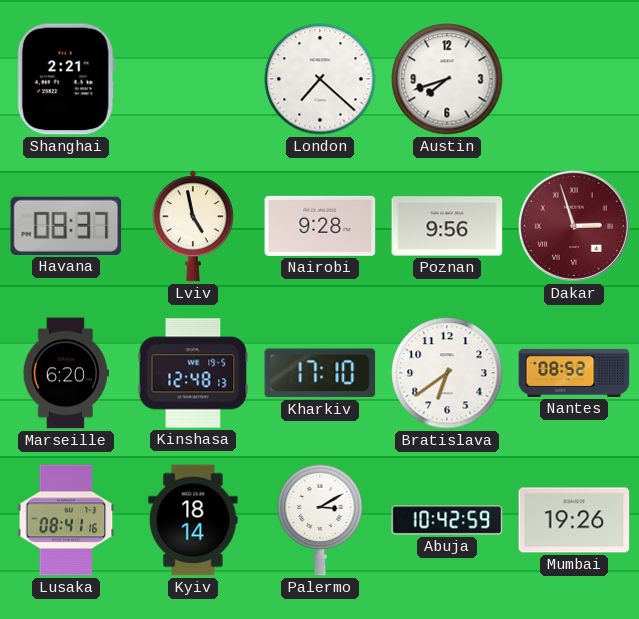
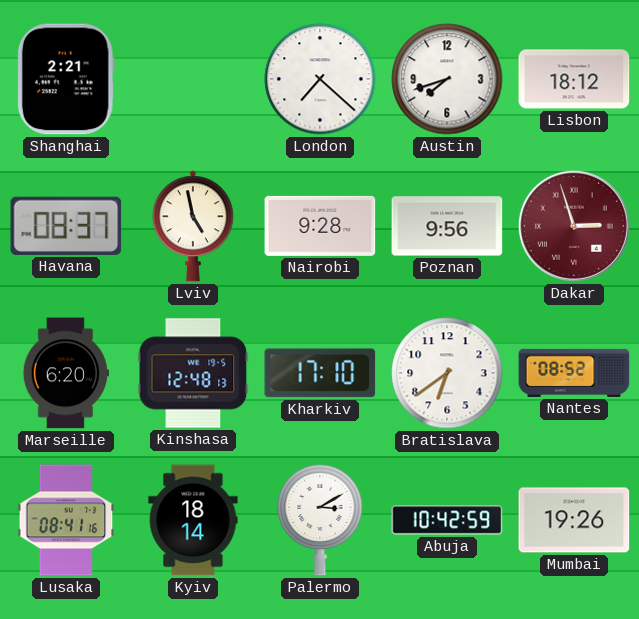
Lisbon: none -> 18:12
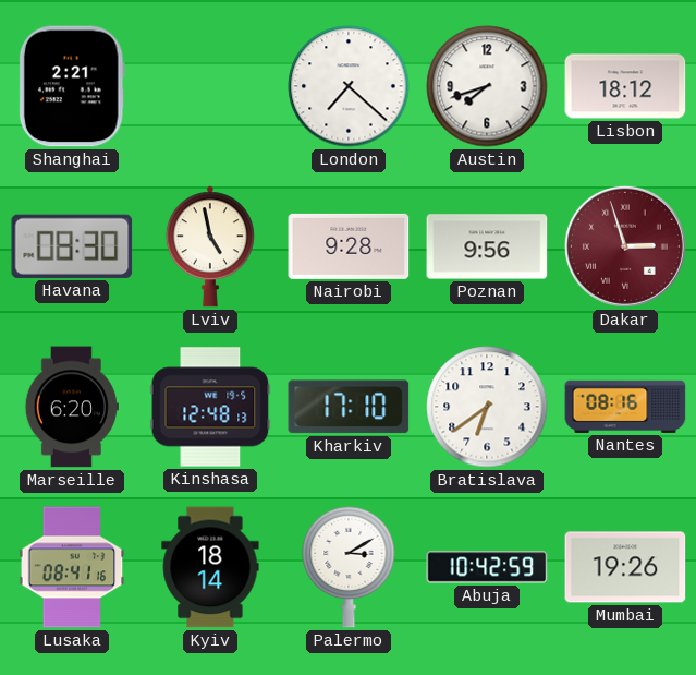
Havana: 08:37 -> 08:30
Nantes: 08:52 -> 08:16
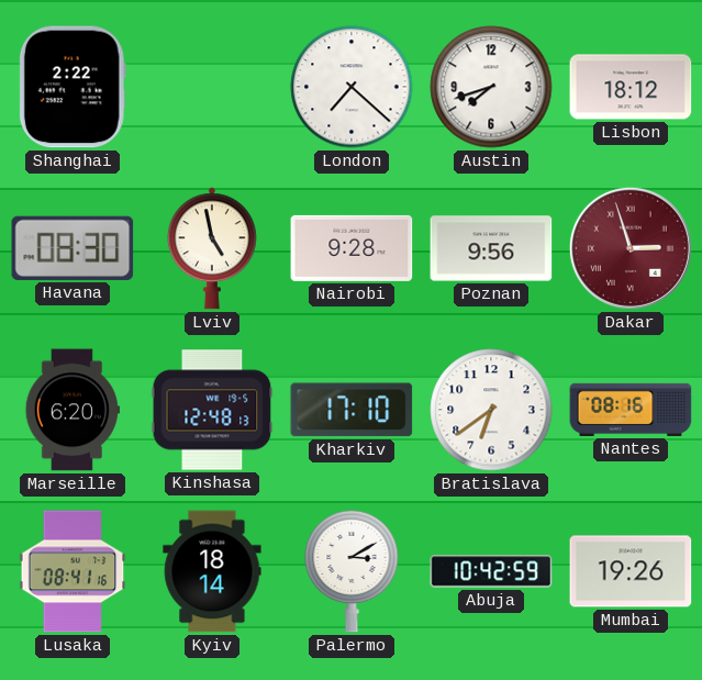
Shanghai: 2:21 -> 2:22
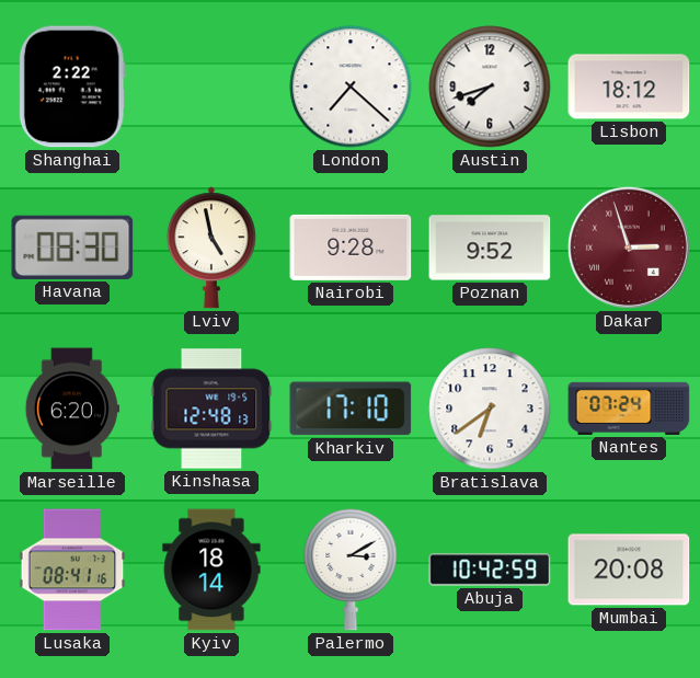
Poznan: 9:56 -> 9:52
Nantes: 08:16 -> 07:24
Mumbai: 19:26 -> 20:08
